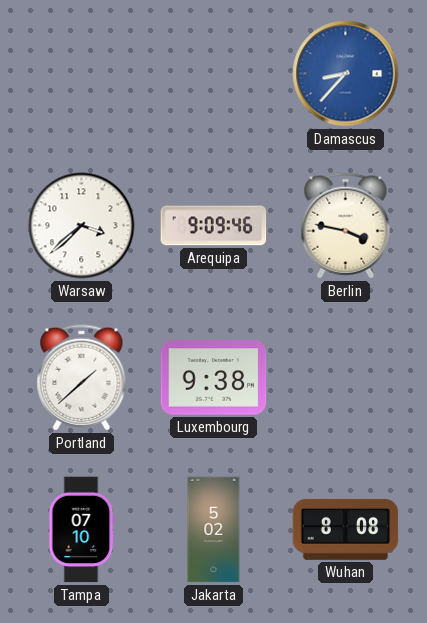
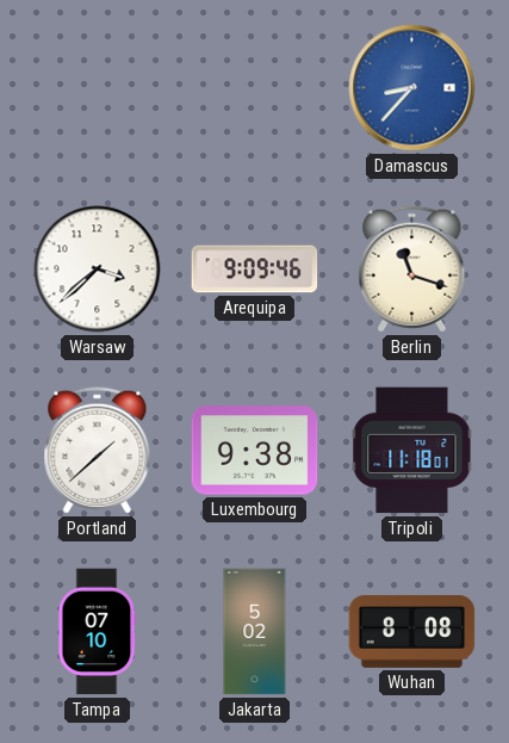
Berlin: 3:47 -> 11:18
Tripoli: none -> 11:18
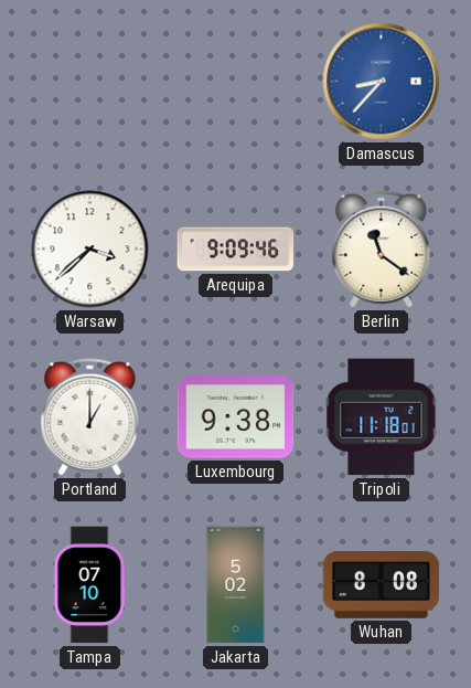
Berlin: 11:18 -> 11:21
Portland: 1:38 -> 1:00
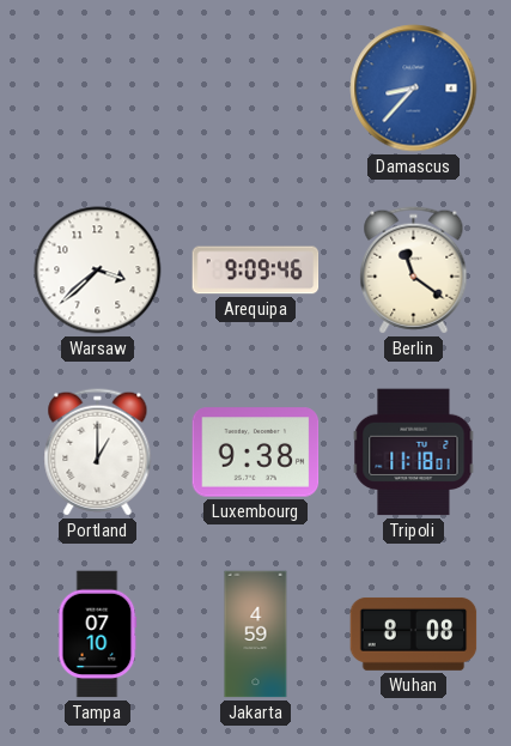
Jakarta: 5:02 -> 4:59
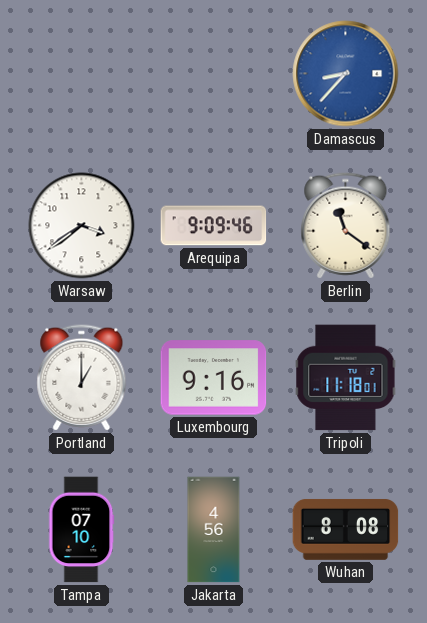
Warsaw: 3:38 -> 3:39
Luxembourg: 9:38 -> 9:16
Jakarta: 4:59 -> 4:56
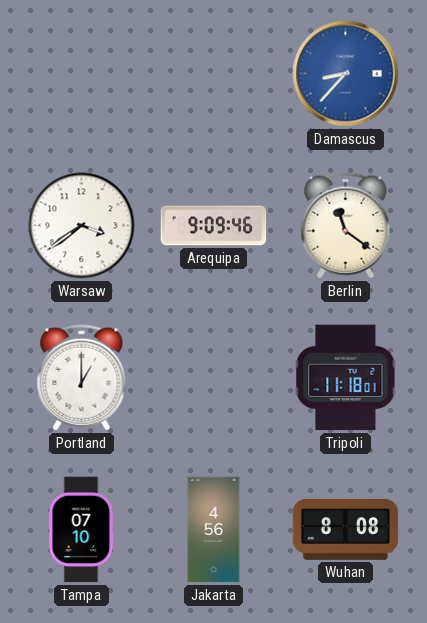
Luxembourg: 9:16 -> none
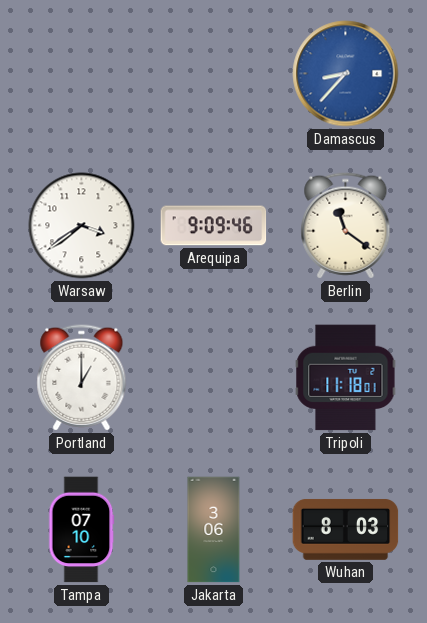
Jakarta: 4:56 -> 3:06
Wuhan: 8:08 -> 8:03
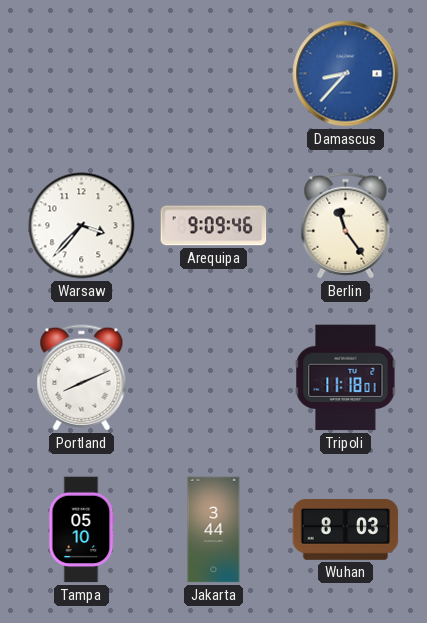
Warsaw: 3:39 -> 3:37
Berlin: 11:21 -> 11:24
Portland: 1:00 -> 8:11
Tampa: 07:10 -> 05:10
Jakarta: 3:06 -> 3:44
